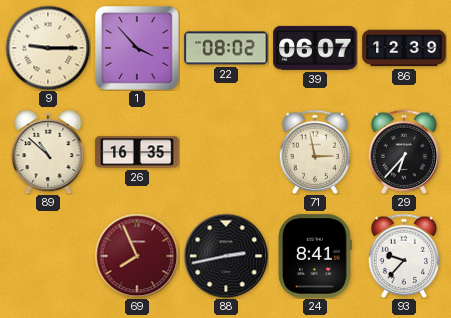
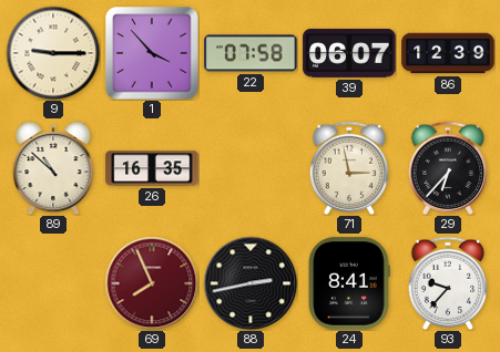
22: 08:02 -> 07:58
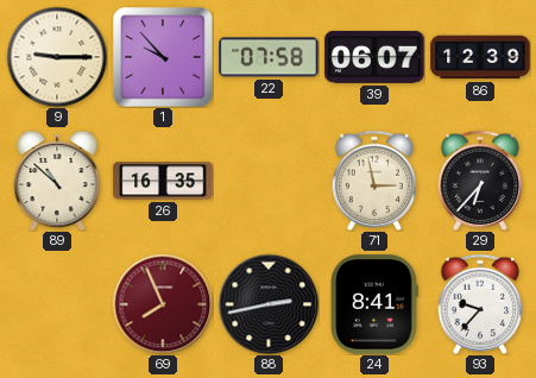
1: 3:53 -> 9:53
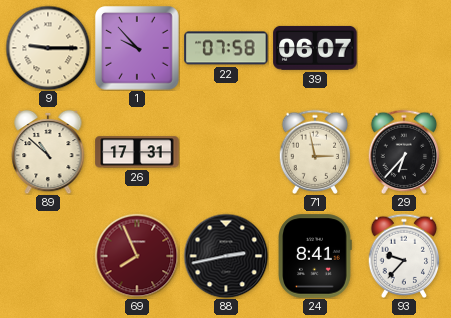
86: 12:39 -> none
26: 16:35 -> 17:31
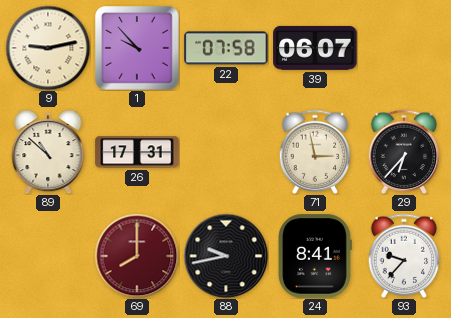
9: 9:15 -> 9:13
69: 7:56 -> 8:00
88: 2:43 -> 9:43
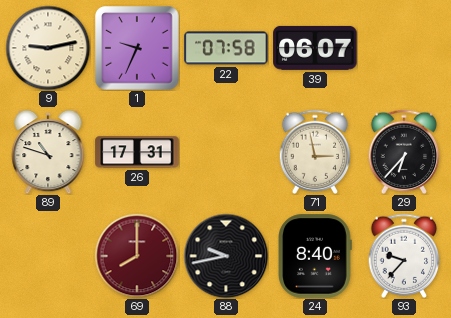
1: 9:53 -> 9:34
89: 10:52 -> 10:48
24: 8:41 -> 8:40
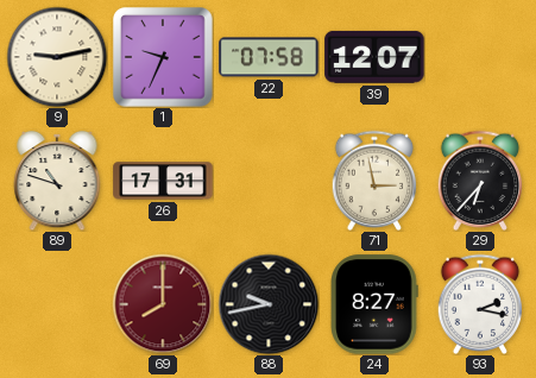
39: 06:07 -> 12:07
24: 8:40 -> 8:27
93: 9:37 -> 2:17
